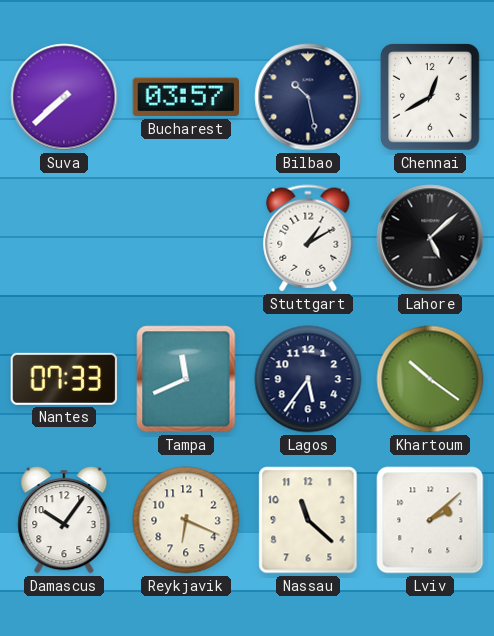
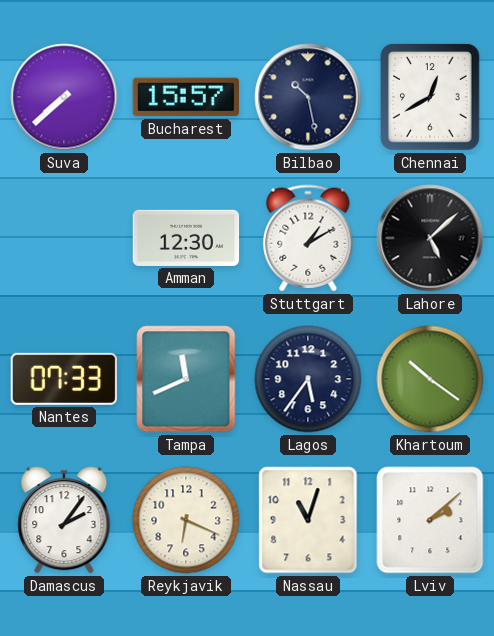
Bucharest: 03:57 -> 15:57
Amman: none -> 12:30
Damascus: 10:06 -> 2:06
Nassau: 11:22 -> 11:03
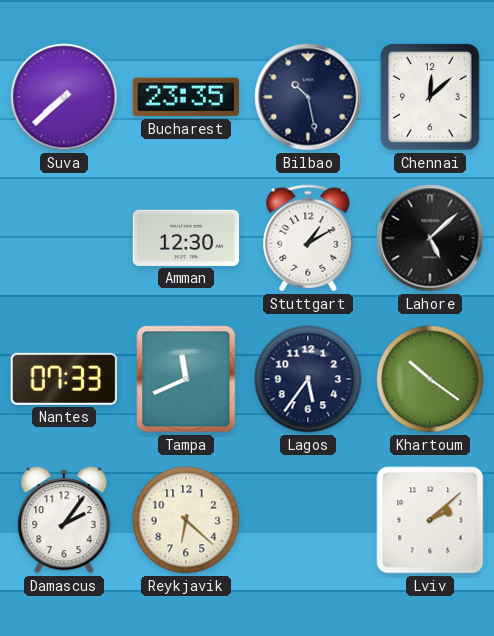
Bucharest: 15:57 -> 23:35
Chennai: 12:40 -> 12:08
Reykjavik: 6:19 -> 6:22
Nassau: 11:03 -> none
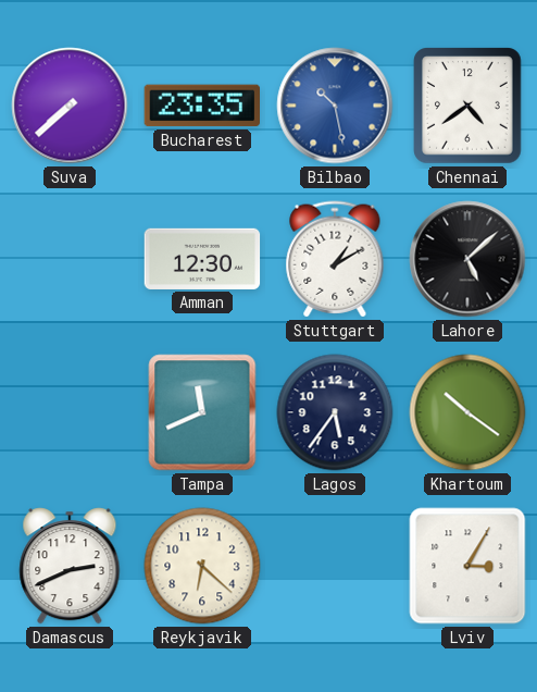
Bilbao dial: navy -> blue
Chennai: 12:08 -> 4:39
Nantes: 07:33 -> none
Damascus: 2:06 -> 2:41
Lviv: 2:08 -> 3:05
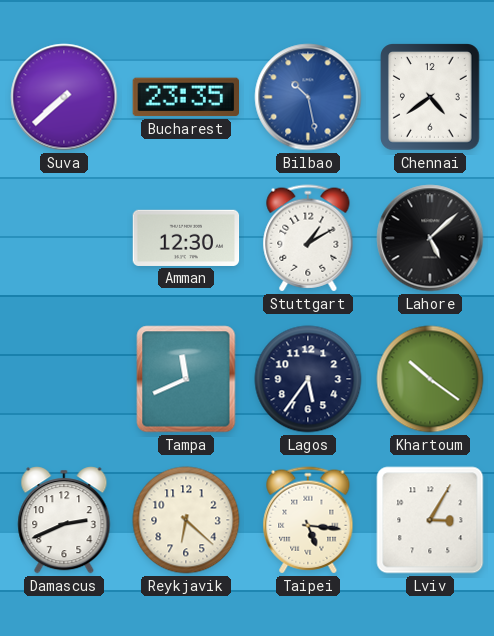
Taipei: none -> 5:16
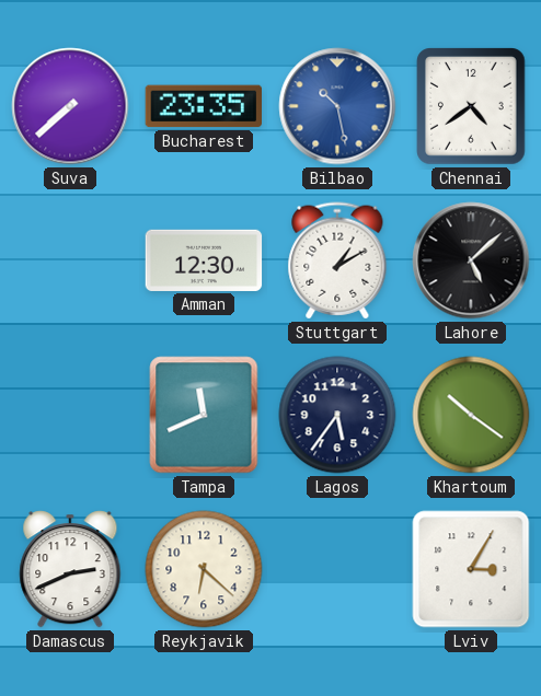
Taipei: 5:16 -> none
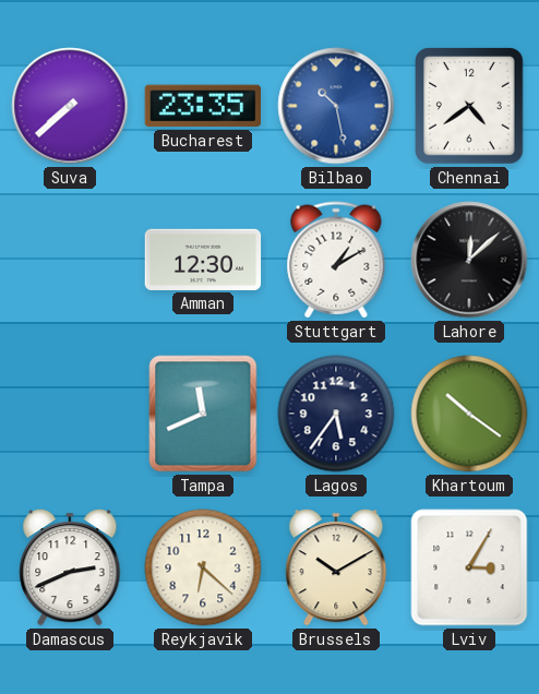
Lahore: 5:08 -> 12:08
Brussels: none -> 10:10
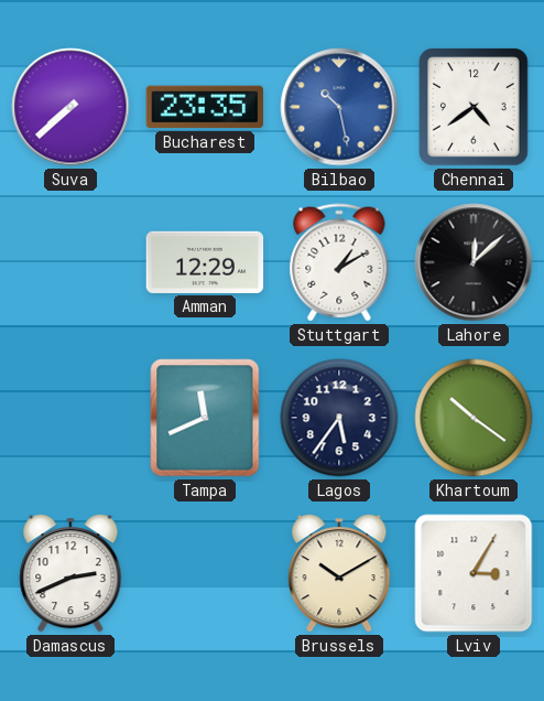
Amman: 12:30 -> 12:29
Reykjavik: 6:22 -> none
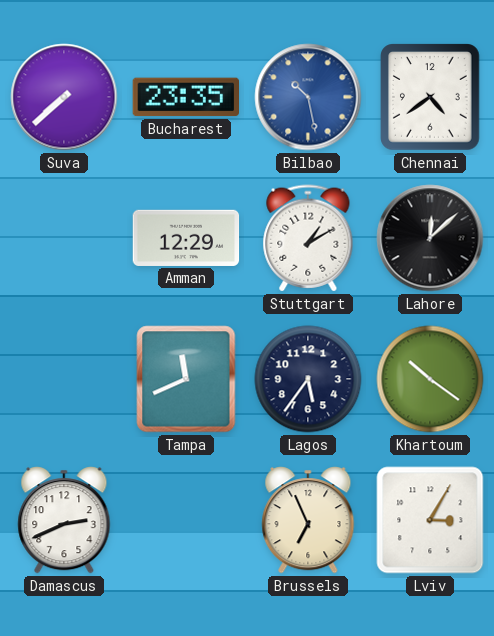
Brussels: 10:10 -> 6:56
